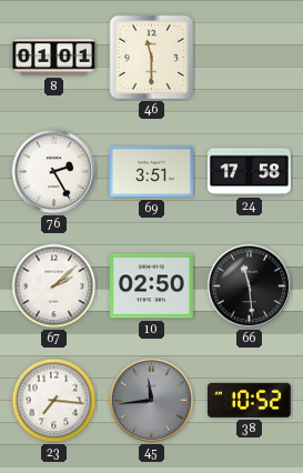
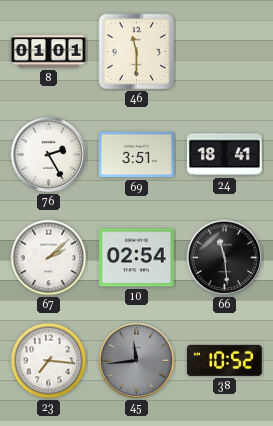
24: 17:58 -> 18:41
10: 02:50 -> 02:54
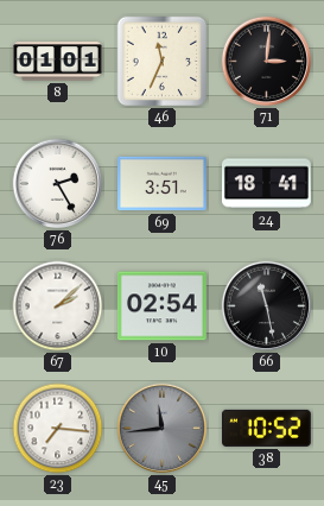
46: 11:30 -> 11:34
71: none -> 3:01
66: 11:29 -> 11:28
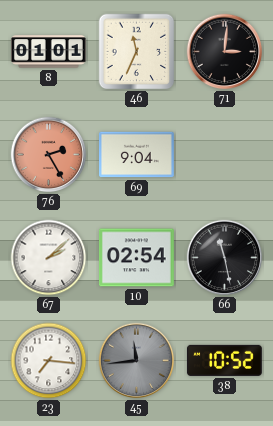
76 dial: white -> salmon
69: 3:51 -> 9:04
24: 18:41 -> none
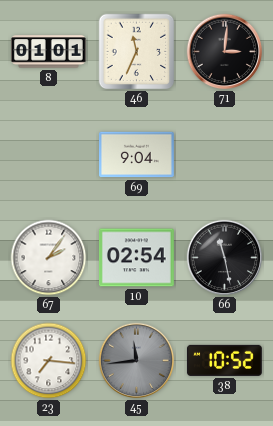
76: 2:25 -> none
67: 2:08 -> 2:06
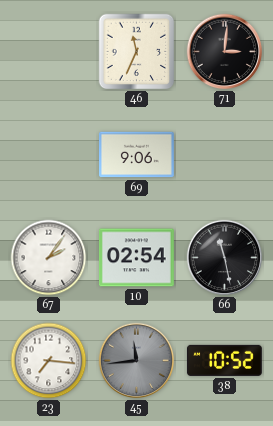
8: 01:01 -> none
69: 9:04 -> 9:06
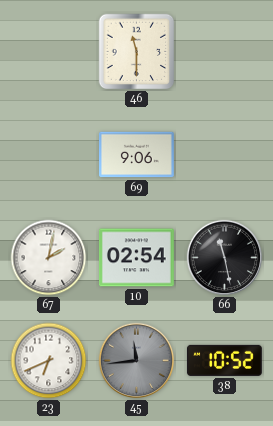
46: 11:34 -> 11:30
71: 3:01 -> none
67: 2:06 -> 2:02
23: 7:16 -> 6:41
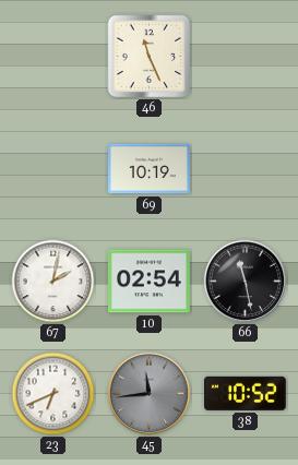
46: 11:30 -> 11:26
69: 9:06 -> 10:19
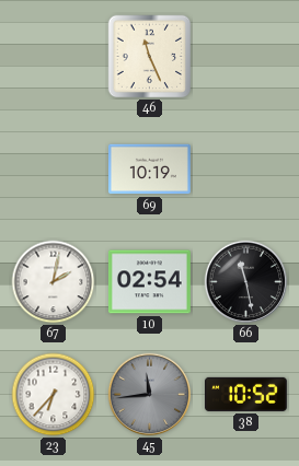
23: 6:41 -> 6:37
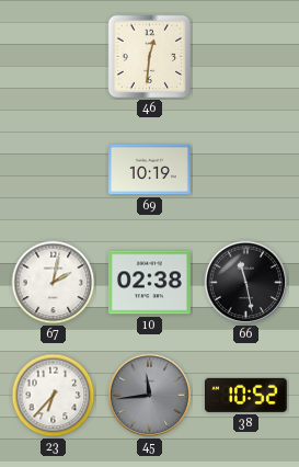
46: 11:26 -> 12:31
10: 02:54 -> 02:38
